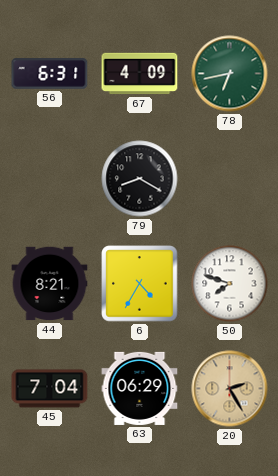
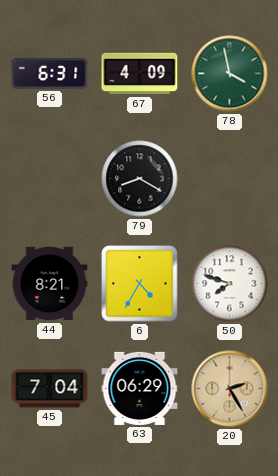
78: 6:43 -> 3:58
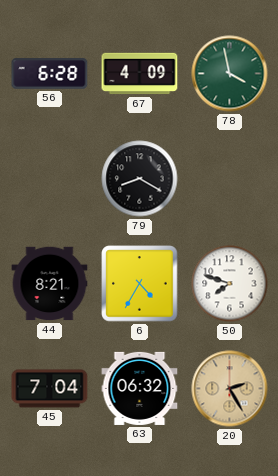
56: 6:31 -> 6:28
63: 06:29 -> 06:32
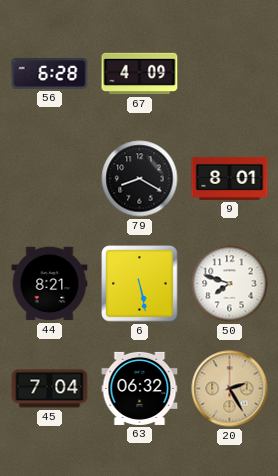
78: 3:58 -> none
9: none -> 8:01
6: 4:35 -> 5:28
